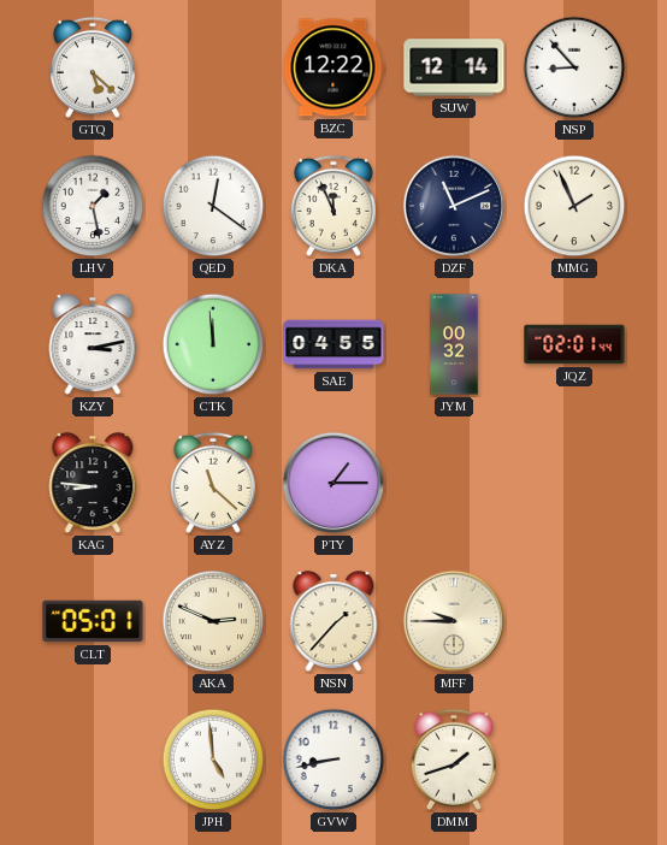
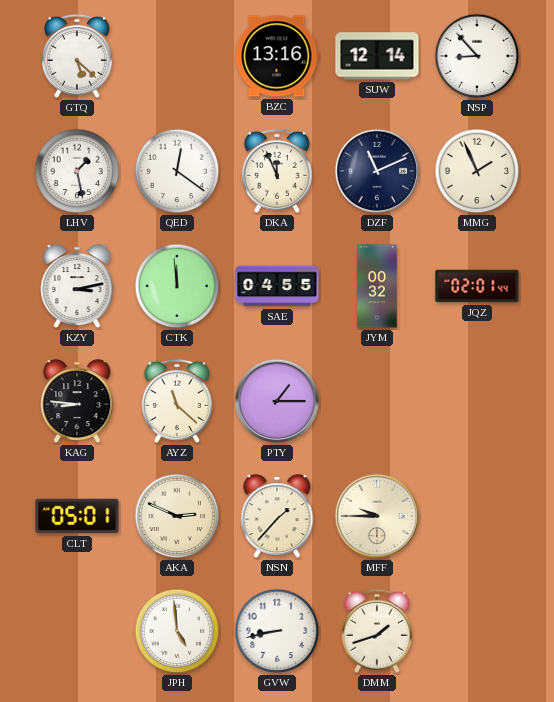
BZC: 12:22 -> 13:16
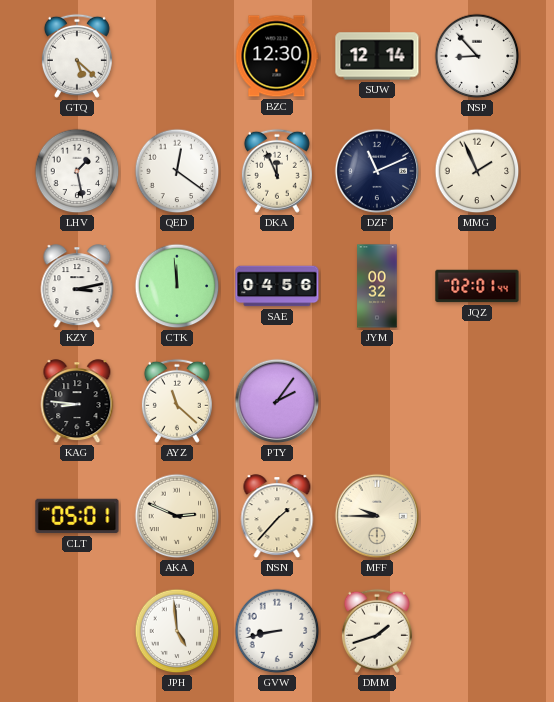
BZC: 13:16 -> 12:30
SAE: 04:55 -> 04:56
PTY: 1:15 -> 2:06
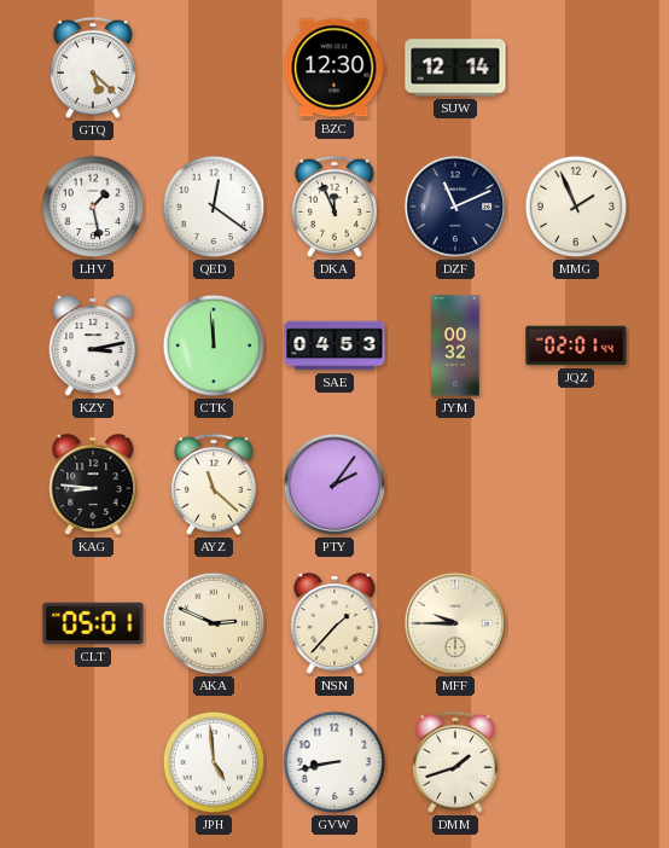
NSP: 8:53 -> none
SAE: 04:56 -> 04:53
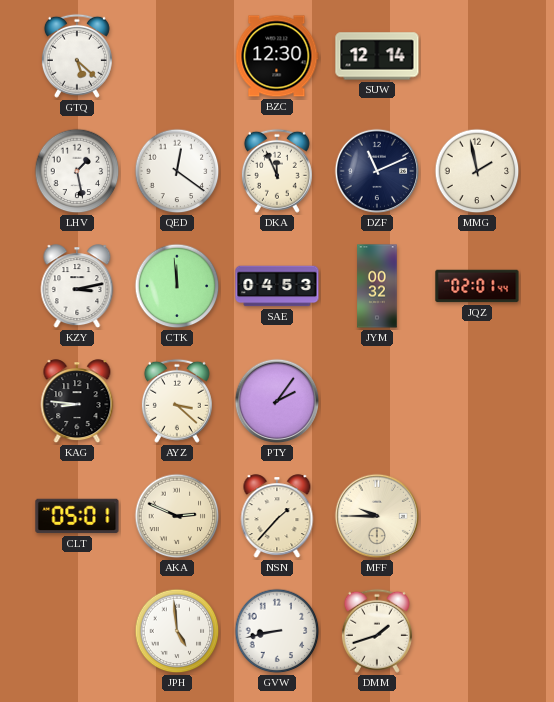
MMG: 1:56 -> 1:58
AYZ: 11:22 -> 3:22
